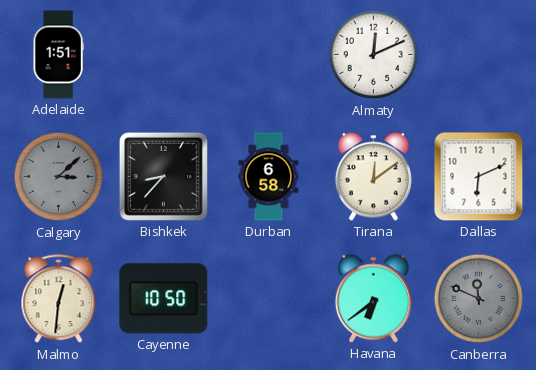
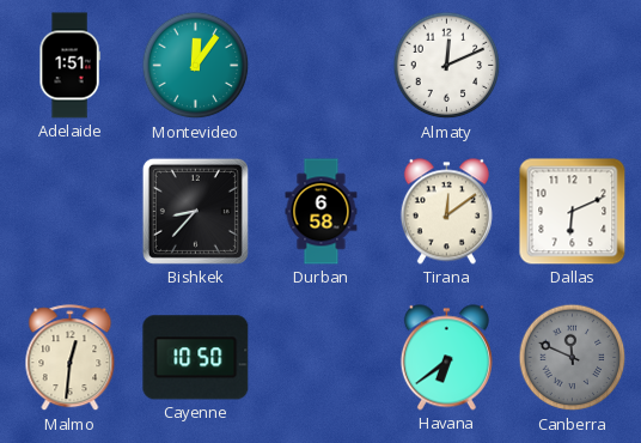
Montevideo: none -> 12:06
Calgary: 3:08 -> none
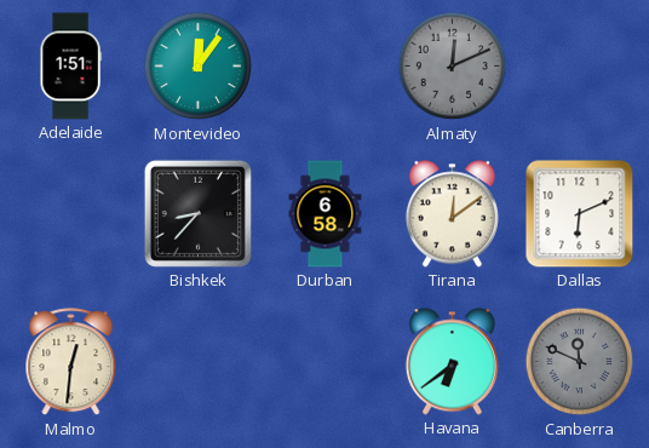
Almaty dial: white -> grey
Cayenne: 10:50 -> none
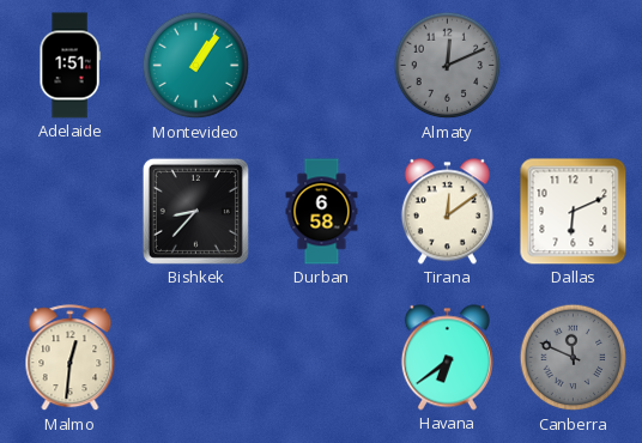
Montevideo: 12:06 -> 1:06
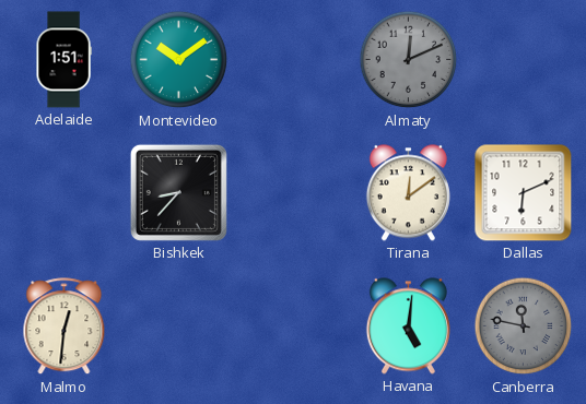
Montevideo: 1:06 -> 10:09
Durban: 6:58 -> none
Havana: 6:39 -> 5:01
Canberra: 11:49 -> 11:47
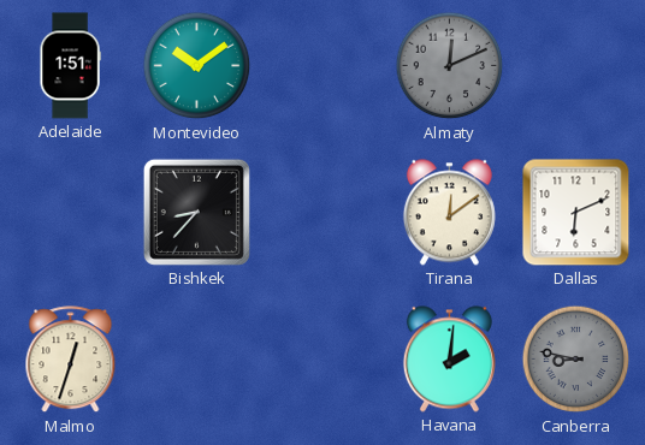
Malmo: 12:31 -> 12:33
Havana: 5:01 -> 2:01
Canberra: 11:47 -> 8:47
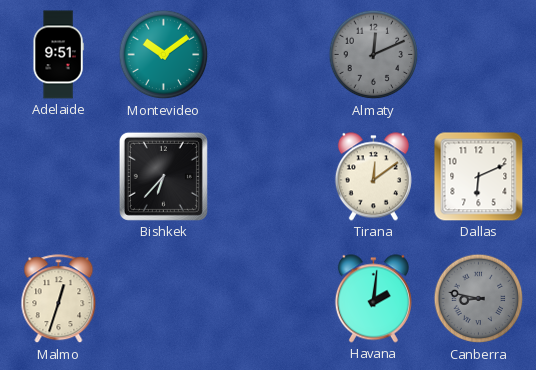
Adelaide: 1:51 -> 9:51
Bishkek: 8:37 -> 6:37
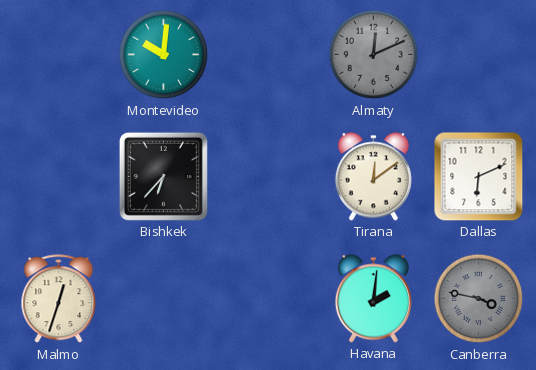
Adelaide: 9:51 -> none
Montevideo: 10:09 -> 10:01
Canberra: 8:47 -> 3:47
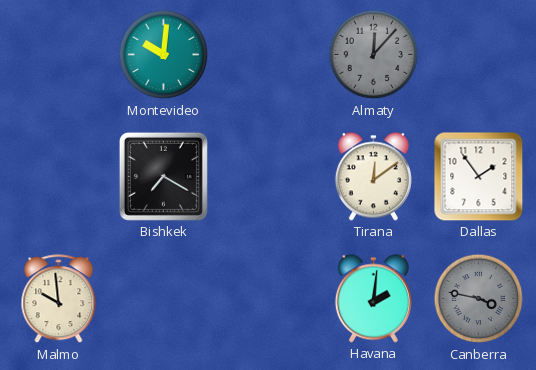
Almaty: 12:11 -> 12:07
Bishkek: 6:37 -> 7:20
Dallas: 6:11 -> 1:54
Malmo: 12:33 -> 9:59
